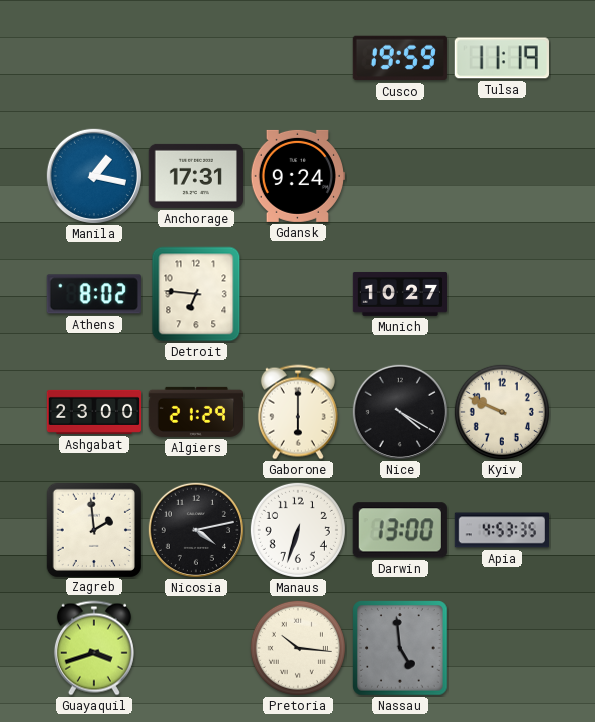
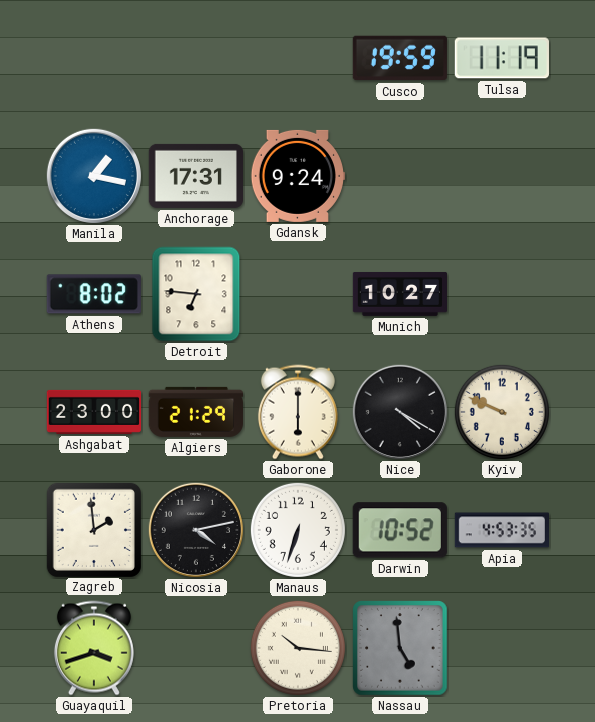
Darwin: 13:00 -> 10:52
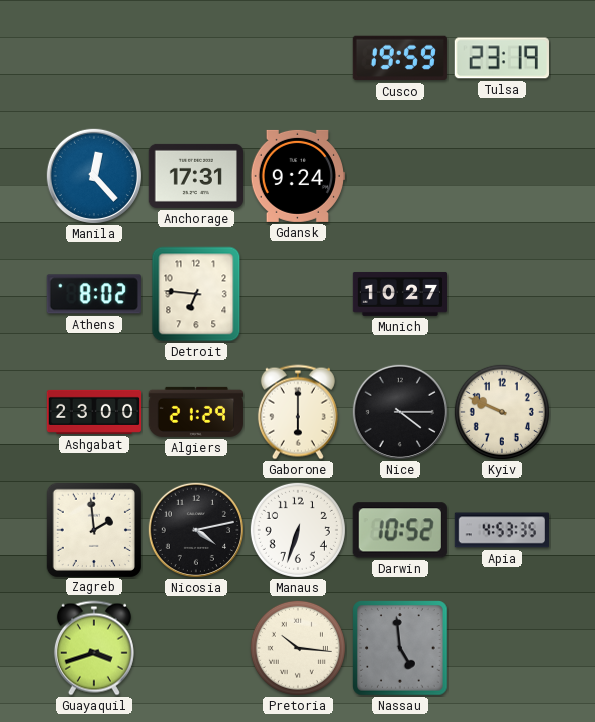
Tulsa: 11:19 -> 23:19
Manila: 1:17 -> 12:23
Nice: 4:20 -> 4:15
